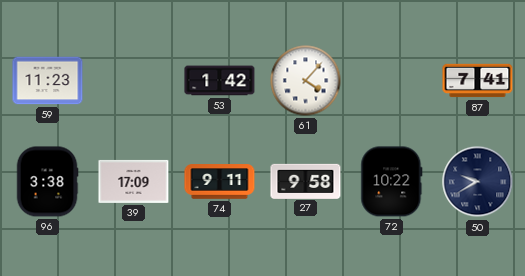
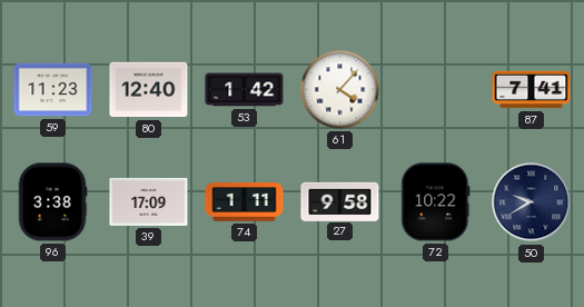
80: none -> 12:40
74: 9:11 -> 1:11
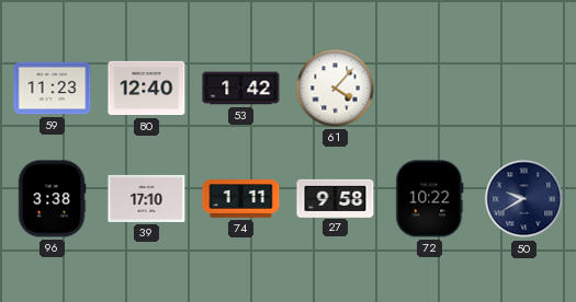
87: 7:41 -> none
39: 17:09 -> 17:10
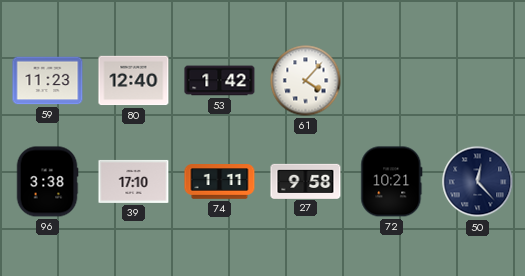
72: 10:22 -> 10:21
50: 9:40 -> 12:23
